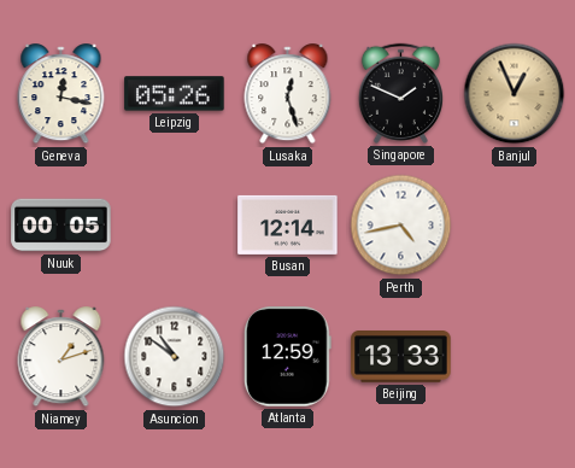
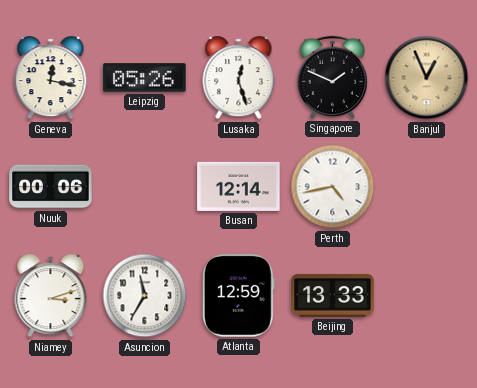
Nuuk: 00:05 -> 00:06
Niamey: 1:12 -> 3:12
Asuncion: 10:51 -> 11:35
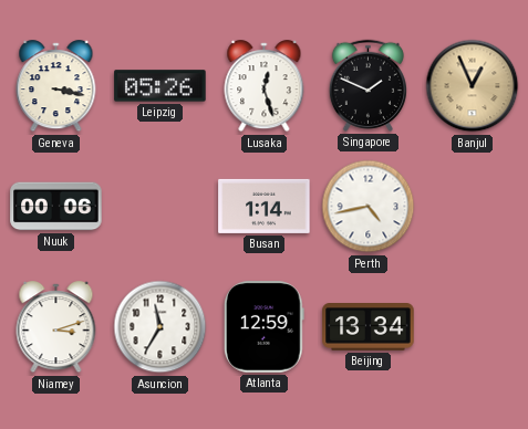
Geneva: 12:17 -> 3:17
Busan: 12:14 -> 1:14
Beijing: 13:33 -> 13:34
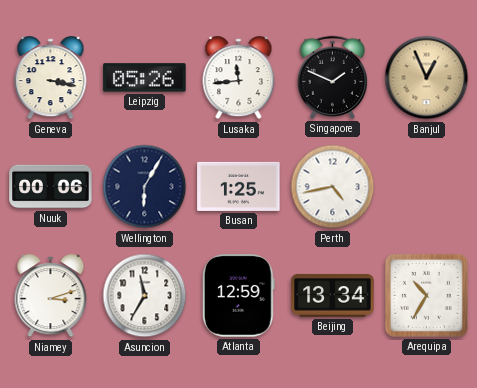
Lusaka: 12:27 -> 11:44
Wellington: none -> 6:05
Busan: 1:14 -> 1:25
Arequipa: none -> 10:35
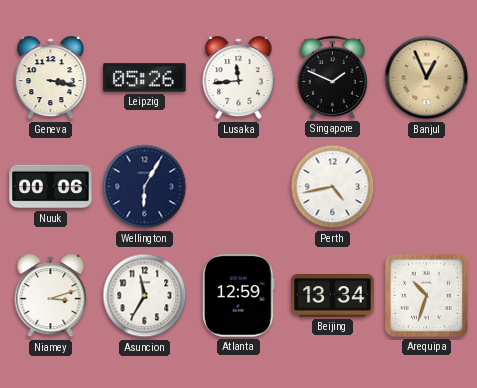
Busan: 1:25 -> none
Arequipa: 10:35 -> 10:33
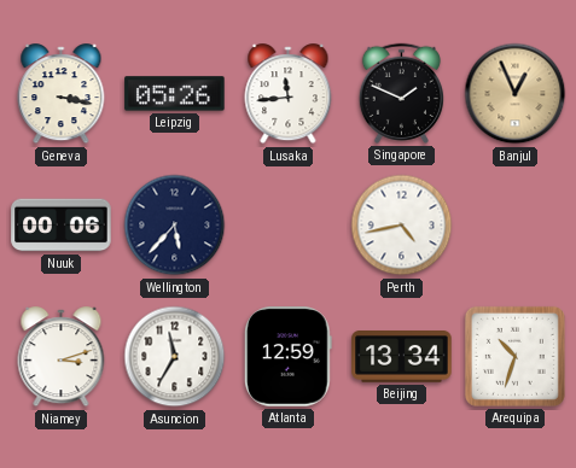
Wellington: 6:05 -> 5:37
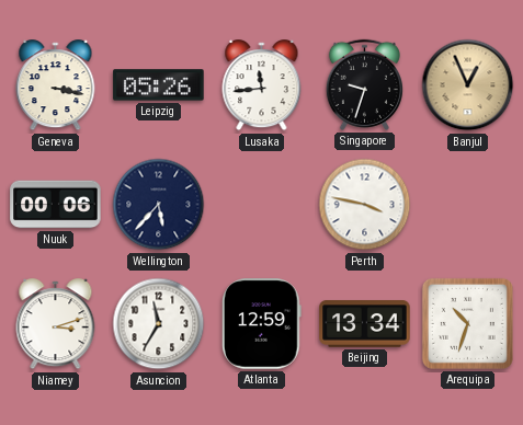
Singapore: 1:49 -> 9:33
Perth: 4:43 -> 3:47
